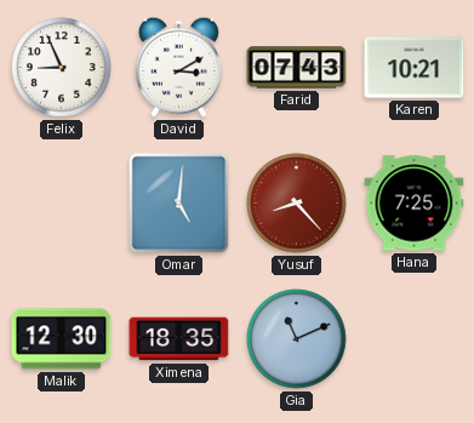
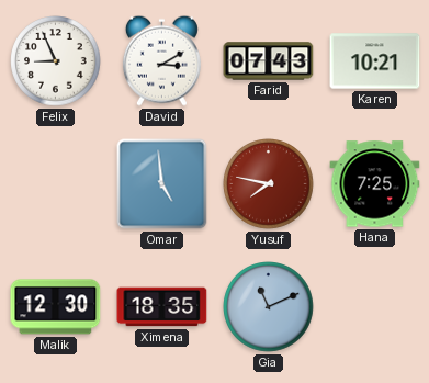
Omar: 5:01 -> 4:59
Yusuf: 8:23 -> 7:47
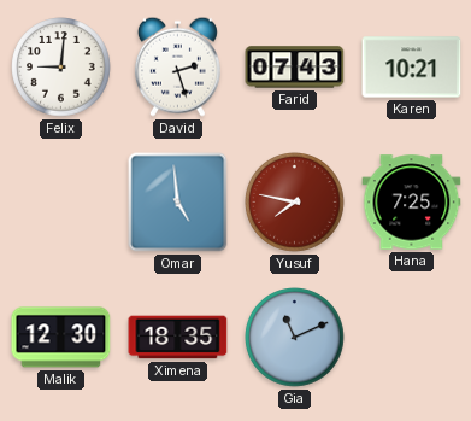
Felix: 8:56 -> 9:01
David: 3:10 -> 2:27
